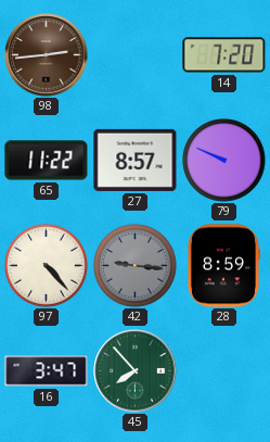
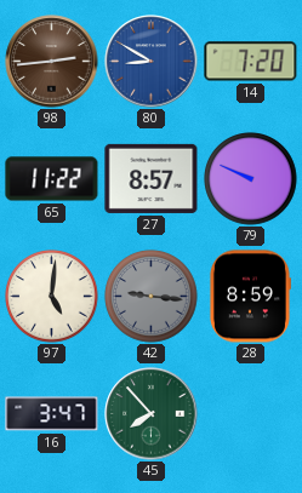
80: none -> 8:50
97: 4:23 -> 5:01
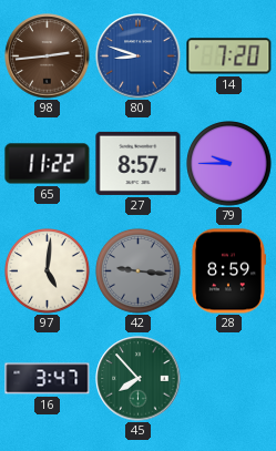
80: 8:50 -> 8:48
79: 9:49 -> 9:45
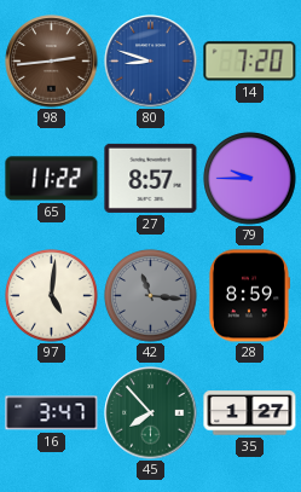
42: 9:16 -> 11:16
35: none -> 1:27
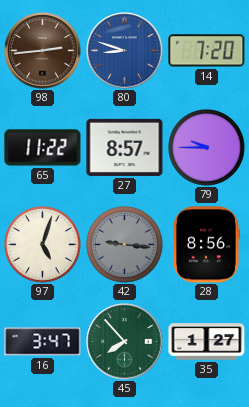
97: 5:01 -> 5:03
42: 11:16 -> 9:16
28: 8:59 -> 8:56
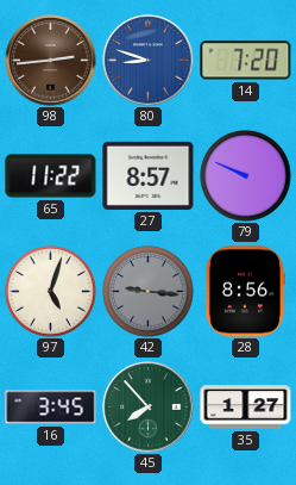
79: 9:45 -> 9:49
16: 3:47 -> 3:45
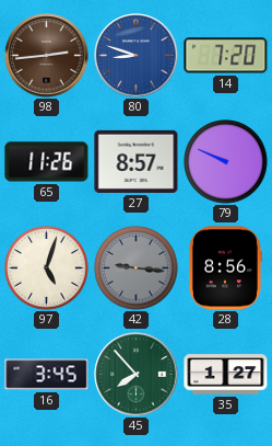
65: 11:22 -> 11:26
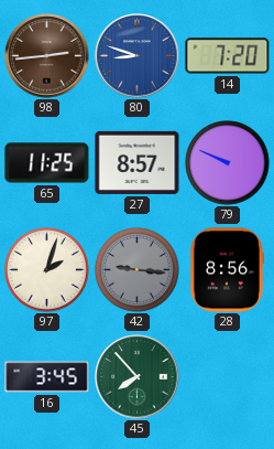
65: 11:26 -> 11:25
97: 5:03 -> 2:03
35: 1:27 -> none
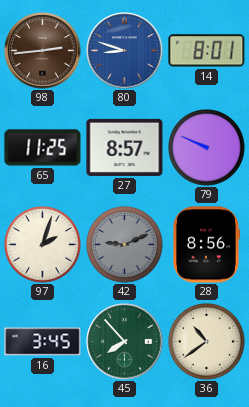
14: 7:20 -> 8:01
42: 9:16 -> 9:11
36: none -> 10:39
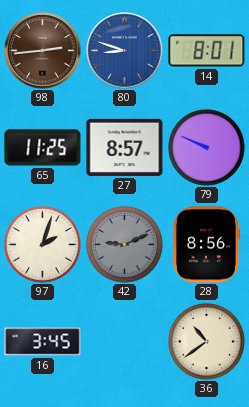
45: 7:53 -> none
